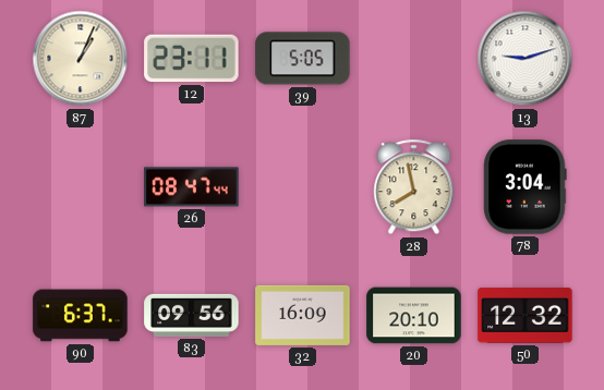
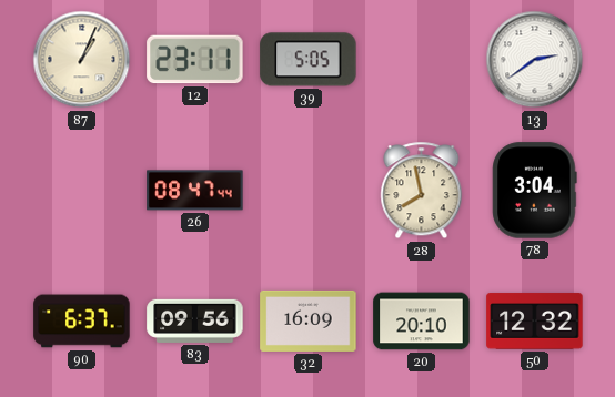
13: 9:12 -> 2:39
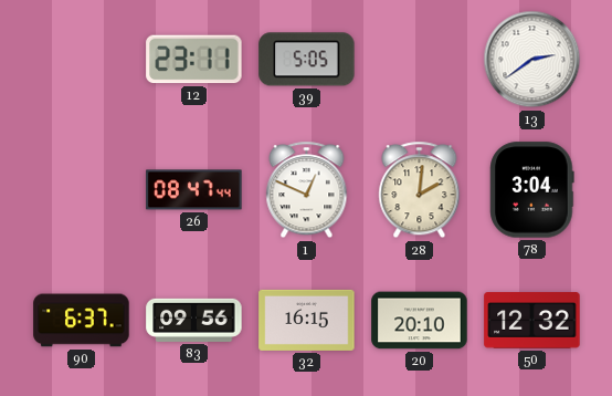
87: 1:04 -> none
1: none -> 12:49
28: 7:58 -> 2:01
32: 16:09 -> 16:15
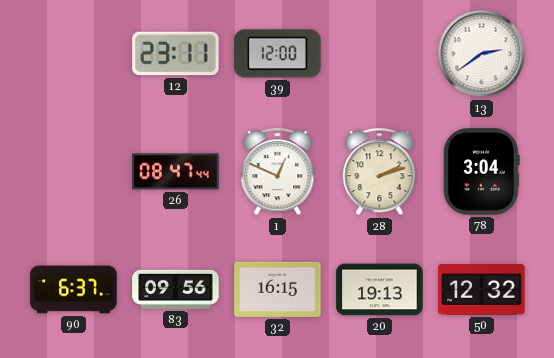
39: 5:05 -> 12:00
28: 2:01 -> 2:12
20: 20:10 -> 19:13
